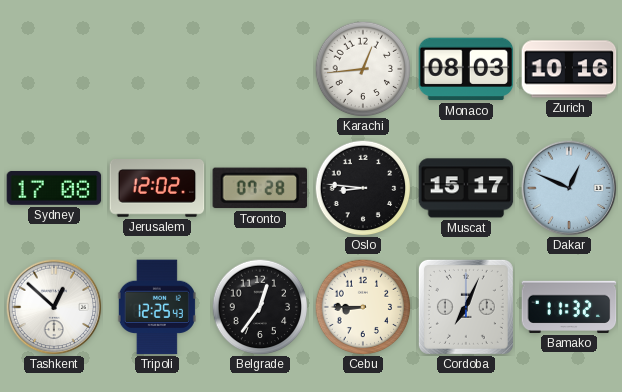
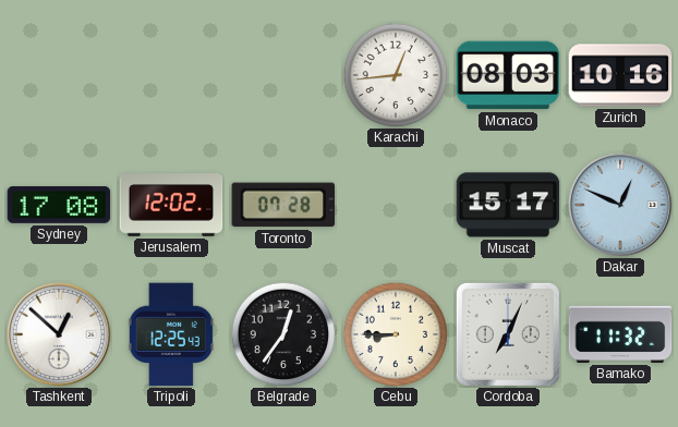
Oslo: 8:46 -> none
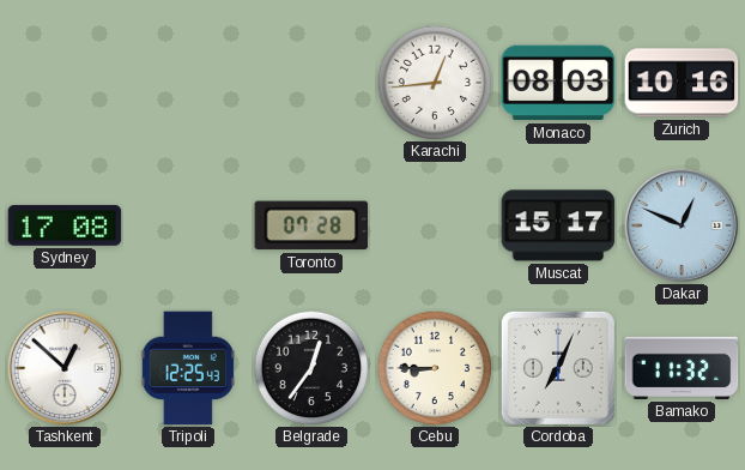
Jerusalem: 12:02 -> none
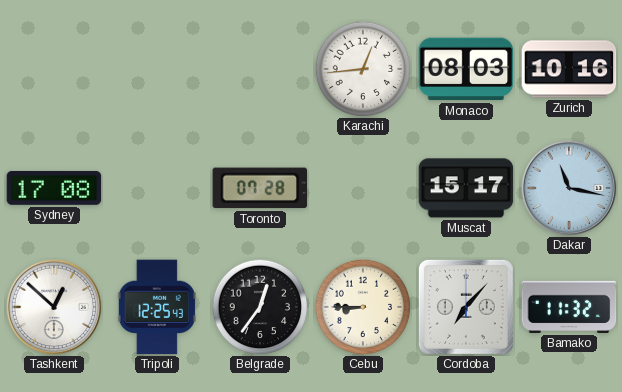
Dakar: 12:49 -> 11:17
Cordoba: 7:04 -> 7:07
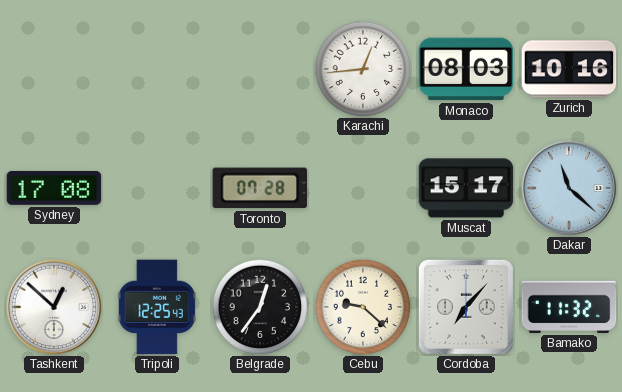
Dakar: 11:17 -> 11:22
Cebu: 8:45 -> 9:22
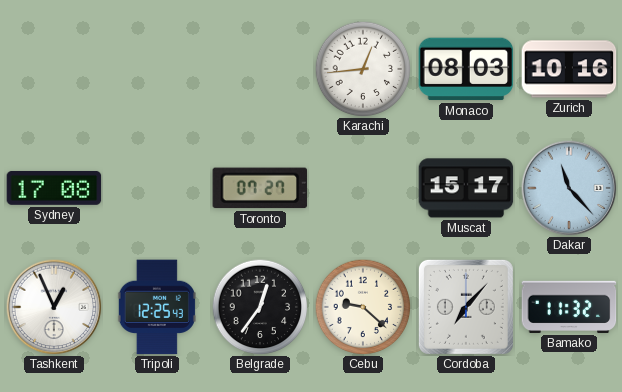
Toronto: 07:28 -> 07:27
Dakar: 11:22 -> 11:23
Tashkent: 12:52 -> 12:56
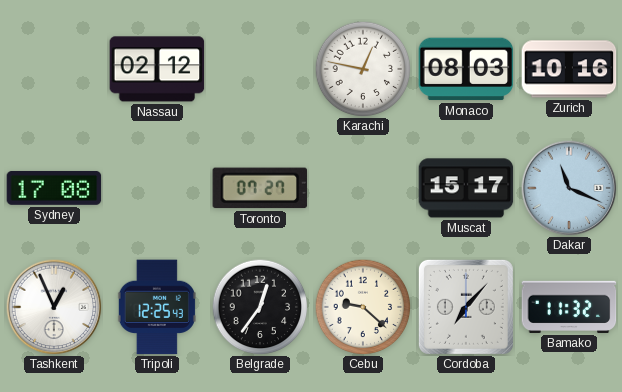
Nassau: none -> 02:12
Karachi: 12:44 -> 12:47
Dakar: 11:23 -> 11:19
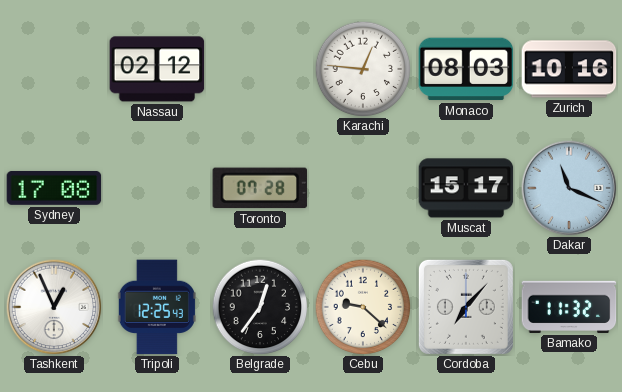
Karachi: 12:47 -> 12:46
Toronto: 07:27 -> 07:28
